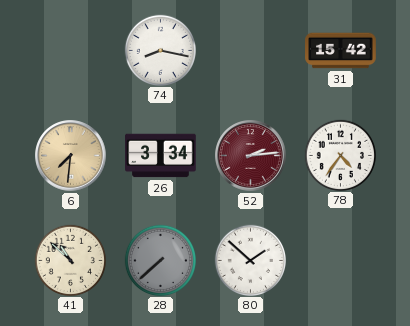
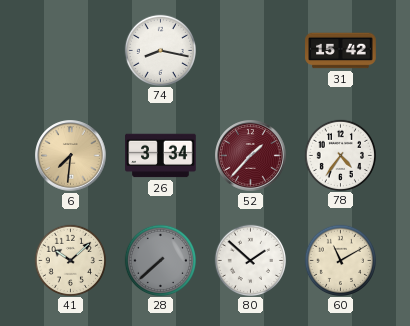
52: 2:14 -> 1:37
41: 10:52 -> 10:08
60: none -> 11:10
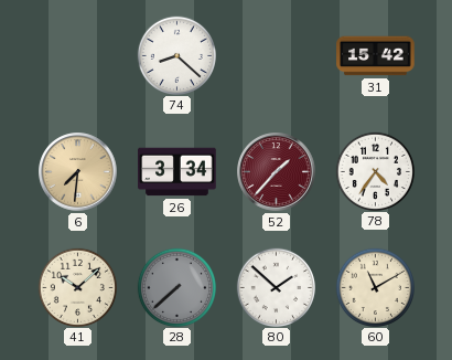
74: 8:17 -> 8:22
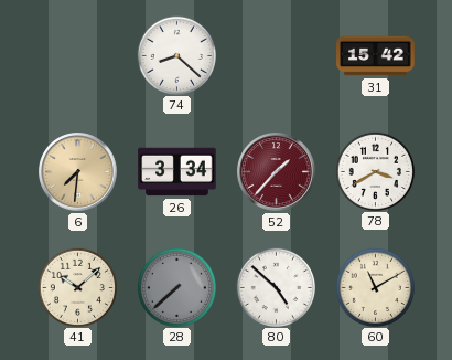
78: 4:36 -> 3:40
80: 1:52 -> 4:52
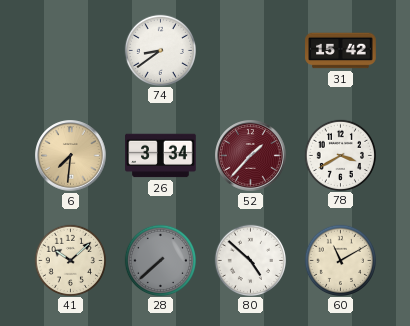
74: 8:22 -> 8:39
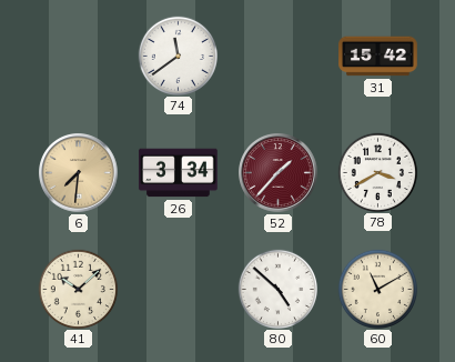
74: 8:39 -> 11:39
28: 7:38 -> none
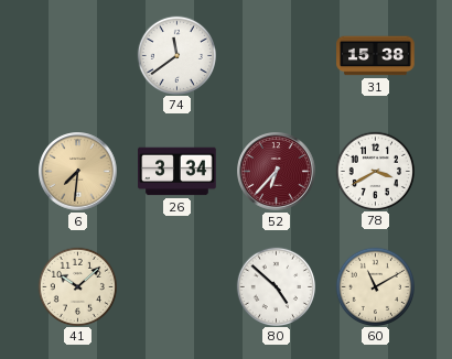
31: 15:42 -> 15:38
52: 1:37 -> 6:37
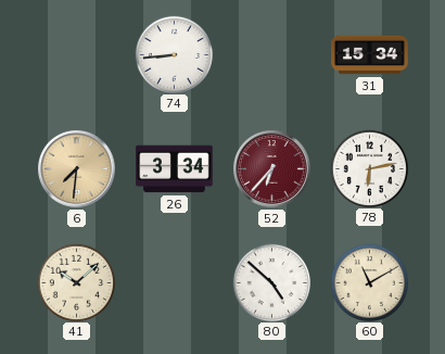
74: 11:39 -> 8:44
31: 15:38 -> 15:34
78: 3:40 -> 6:13
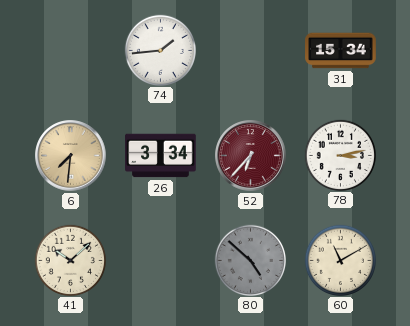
74: 8:44 -> 1:44
78: 6:13 -> 3:13
80 dial: white -> grey
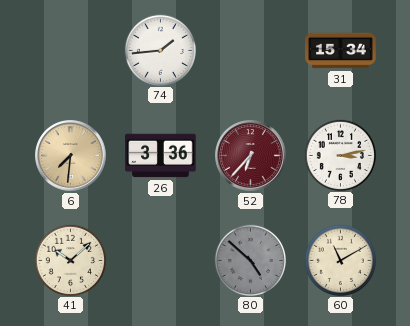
26: 3:34 -> 3:36
